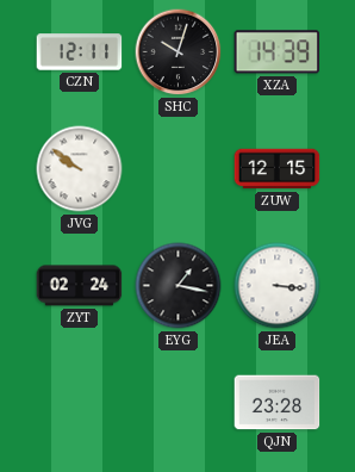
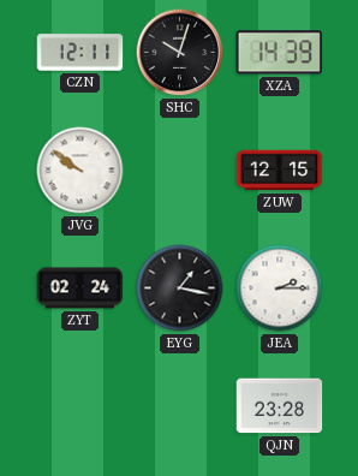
JEA: 3:16 -> 2:15
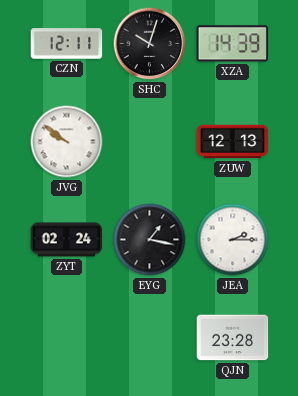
ZUW: 12:15 -> 12:13
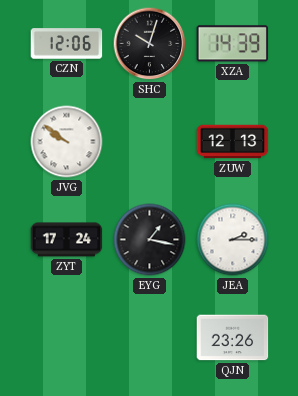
CZN: 12:11 -> 12:06
ZYT: 02:24 -> 17:24
QJN: 23:28 -> 23:26
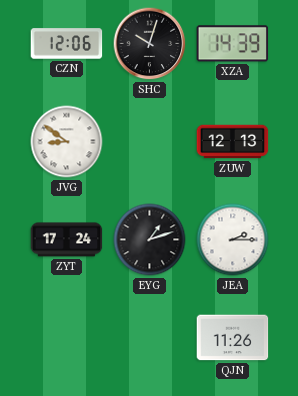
JVG: 9:51 -> 8:51
EYG: 1:17 -> 1:12
QJN: 23:26 -> 11:26
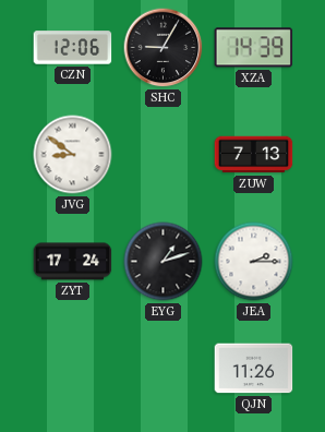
SHC: 10:03 -> 9:05
ZUW: 12:13 -> 7:13
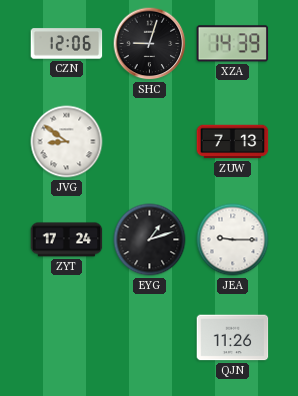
SHC: 9:05 -> 9:03
JEA: 2:15 -> 9:15
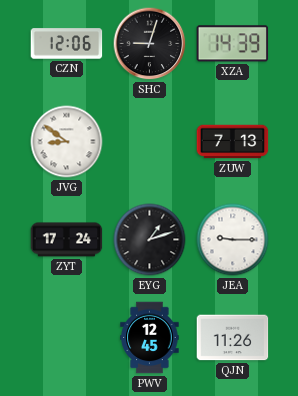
PWV: none -> 12:45
